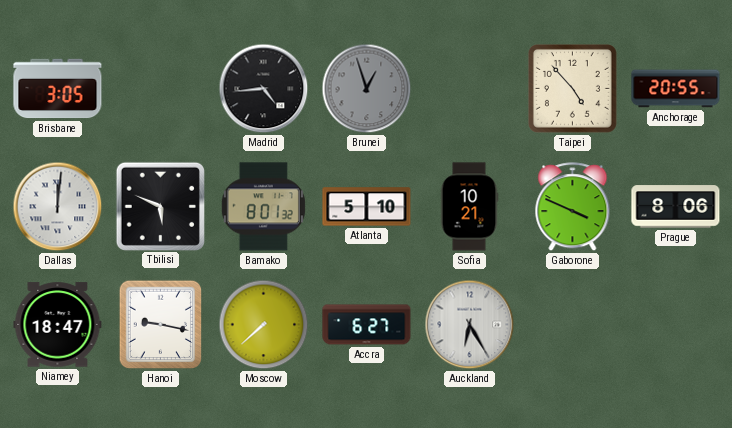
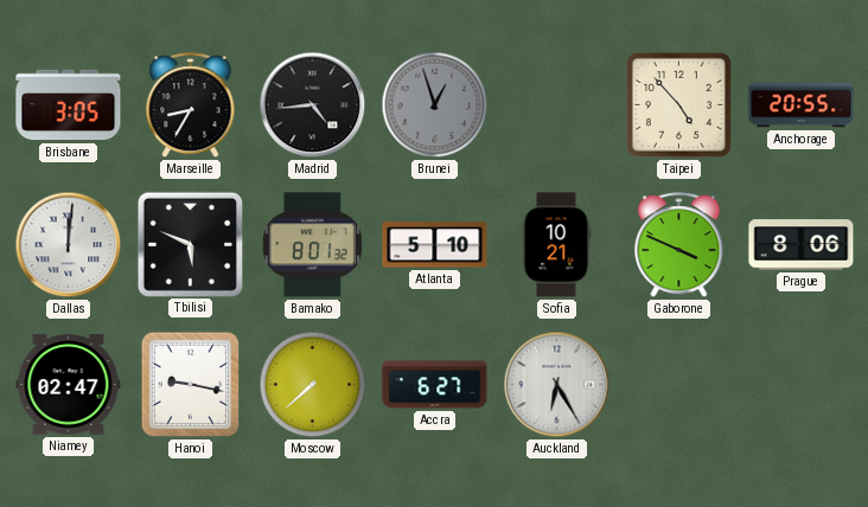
Marseille: none -> 8:35
Niamey: 18:47 -> 02:47
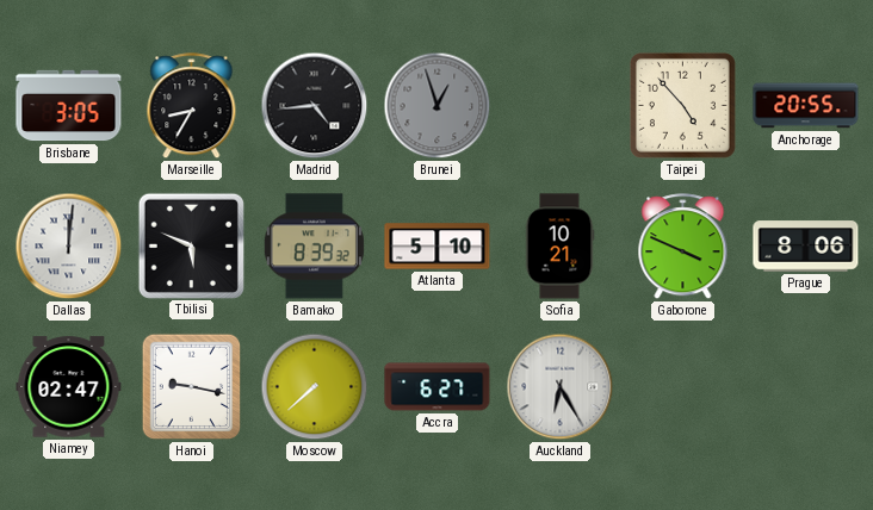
Bamako: 8:01 -> 8:39
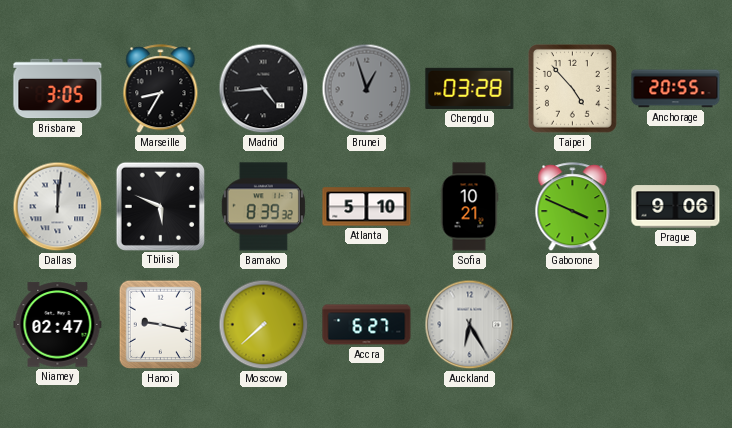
Chengdu: none -> 03:28
Prague: 8:06 -> 9:06
